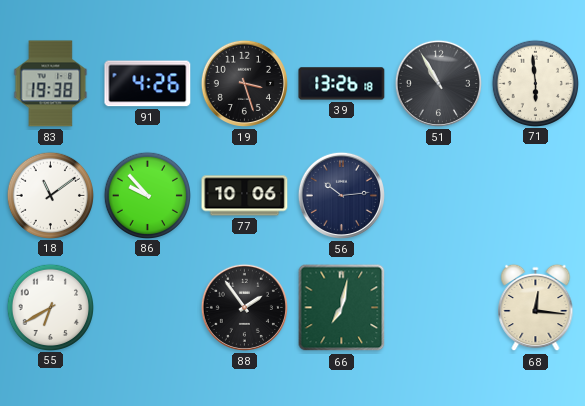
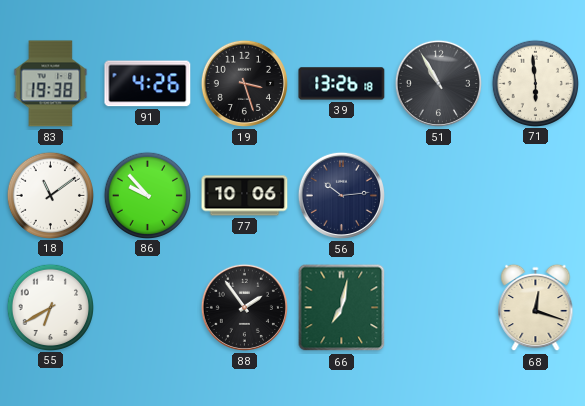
68: 12:16 -> 12:18
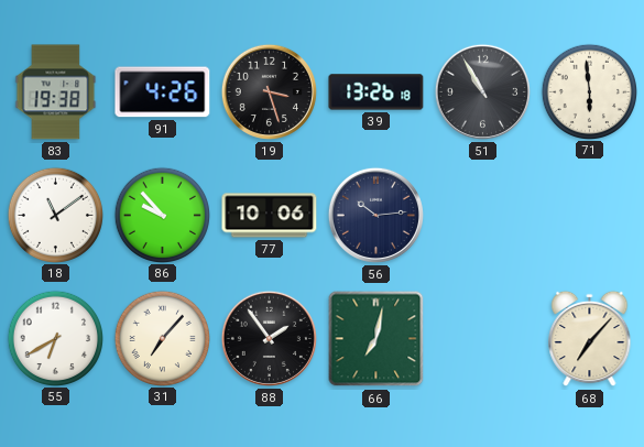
31: none -> 7:07
68: 12:18 -> 7:07
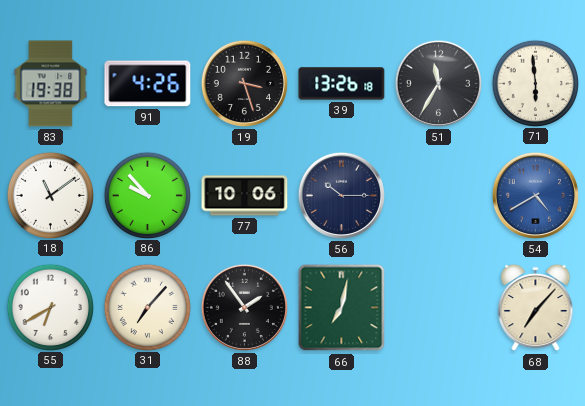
51: 10:55 -> 11:35
56: 10:14 -> 10:15
54: none -> 4:40
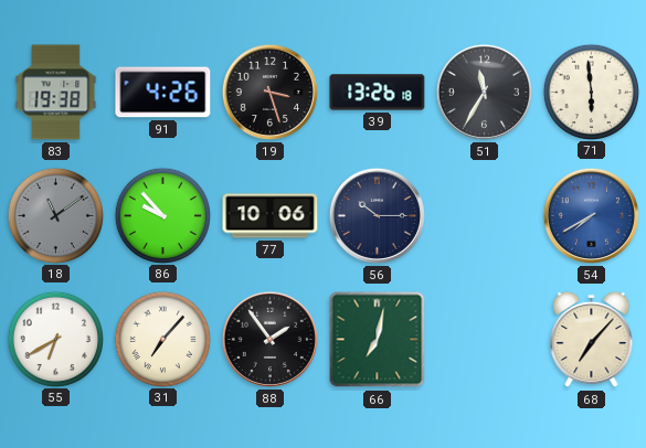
18 dial: white -> grey
54: 4:40 -> 7:40
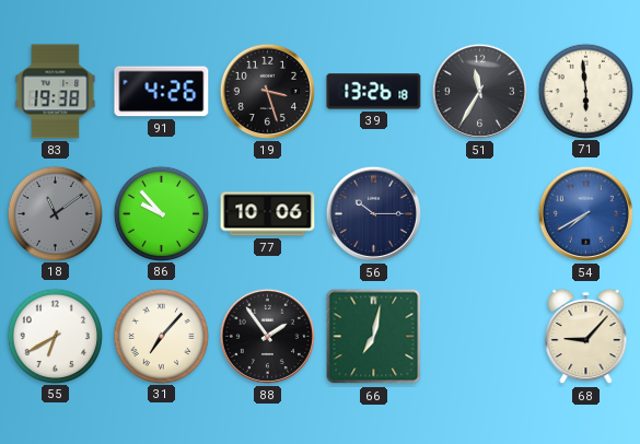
68: 7:07 -> 9:07
